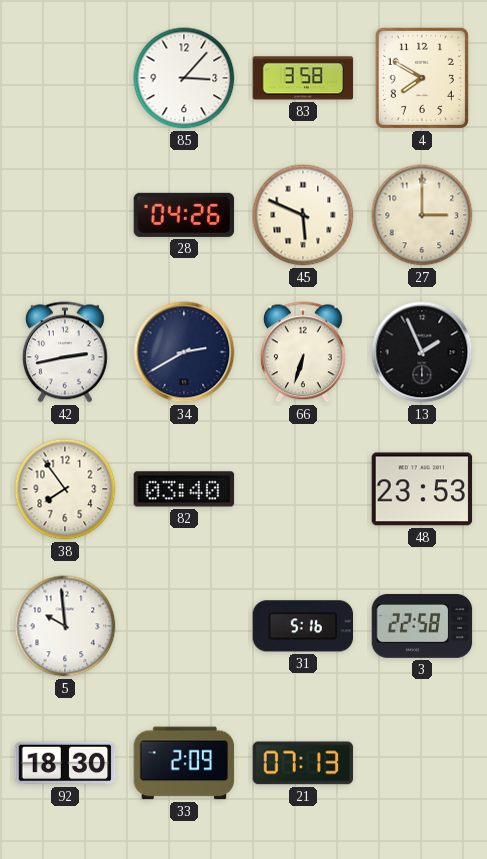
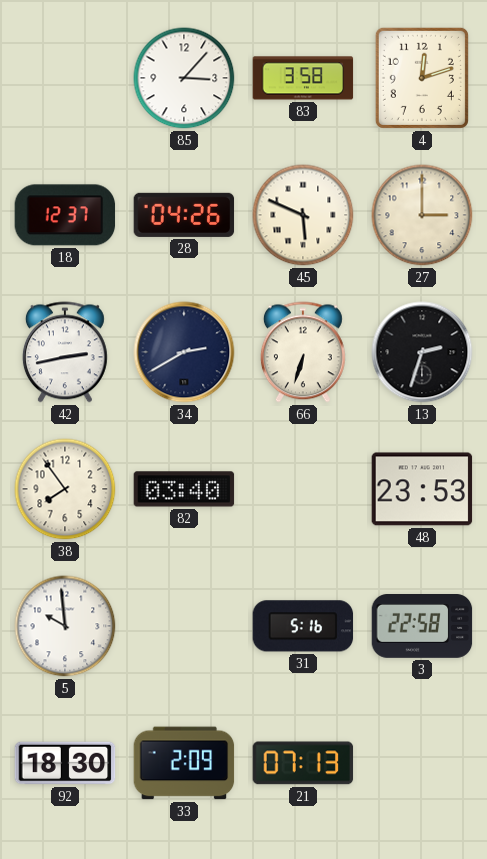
4: 7:50 -> 12:12
18: none -> 12:37
13: 1:56 -> 2:33
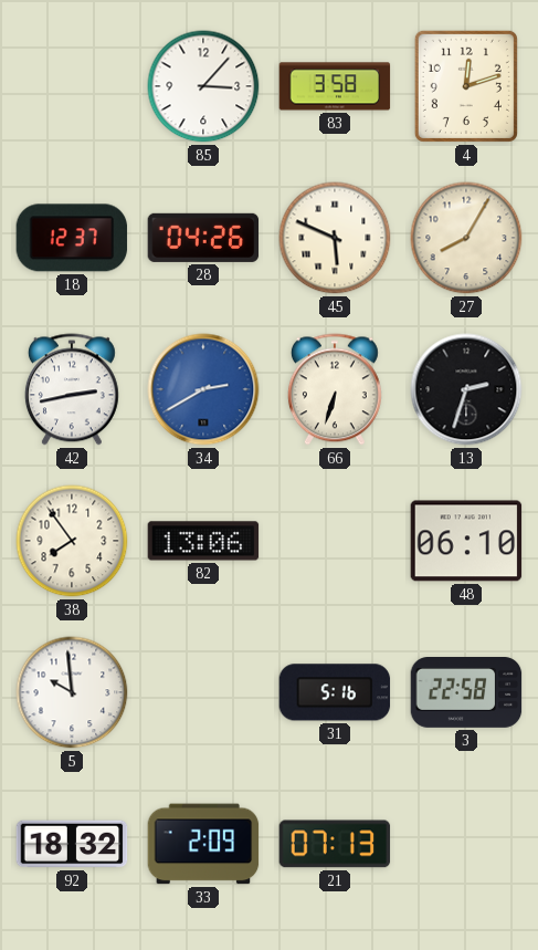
27: 3:00 -> 8:05
34 dial: navy -> blue
82: 03:40 -> 13:06
48: 23:53 -> 06:10
92: 18:30 -> 18:32
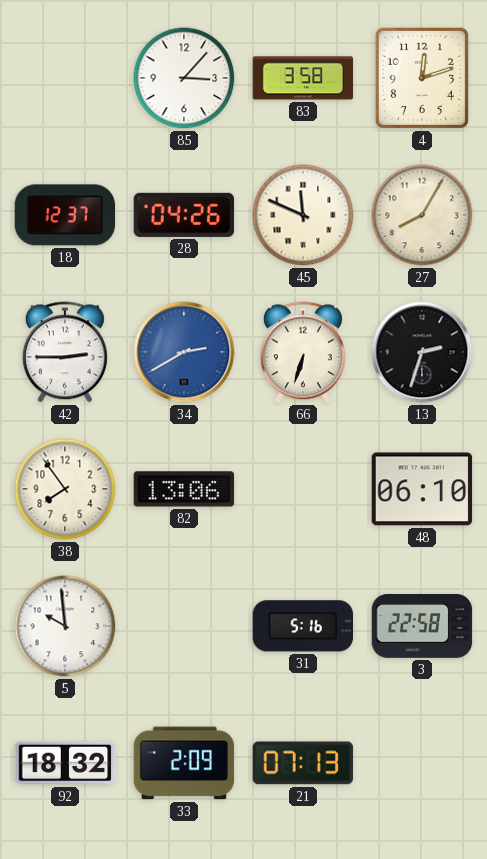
45: 5:49 -> 11:49
42: 2:43 -> 2:45
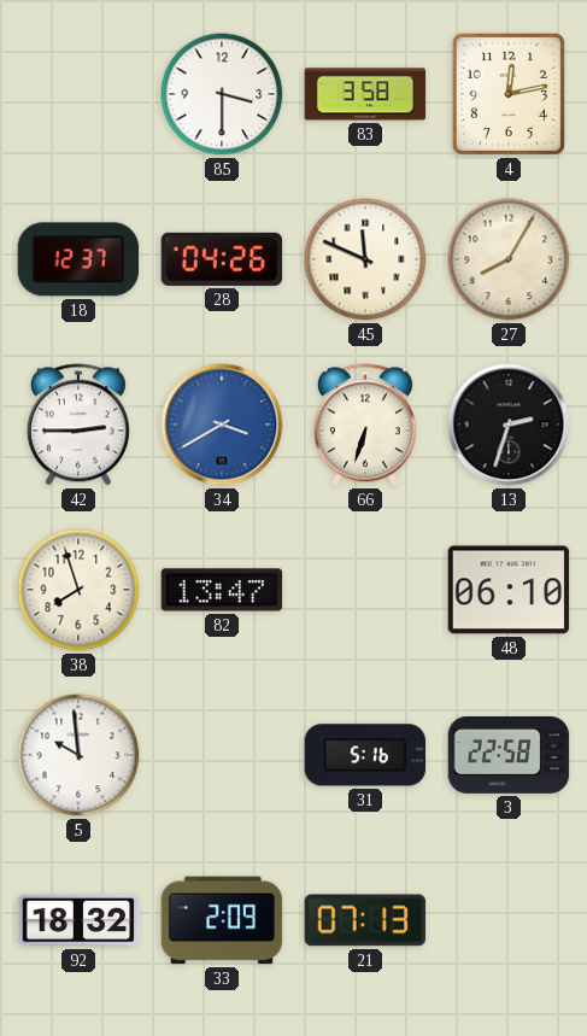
85: 3:07 -> 3:30
4: 12:12 -> 12:13
34: 2:40 -> 3:40
38: 7:54 -> 7:57
82: 13:06 -> 13:47
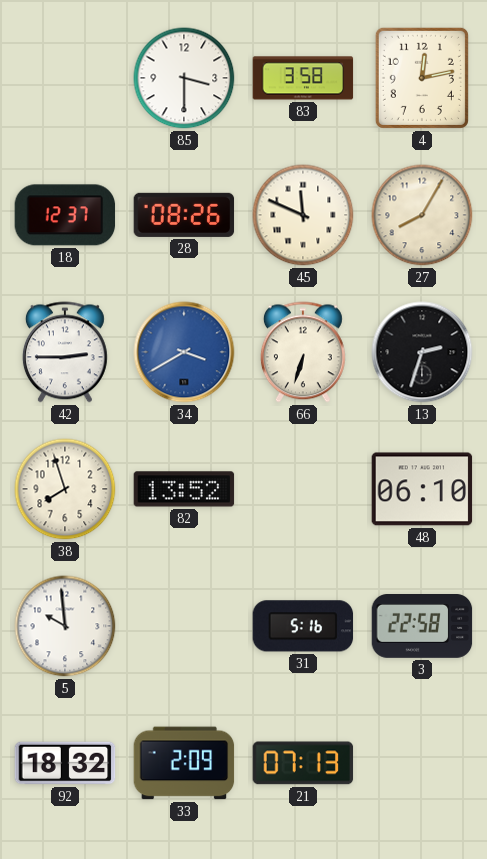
28: 04:26 -> 08:26
82: 13:47 -> 13:52
